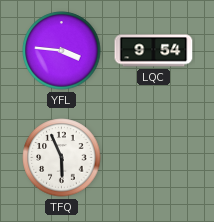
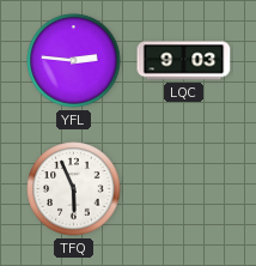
YFL: 3:46 -> 2:46
LQC: 9:54 -> 9:03
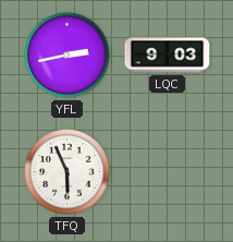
YFL: 2:46 -> 2:43
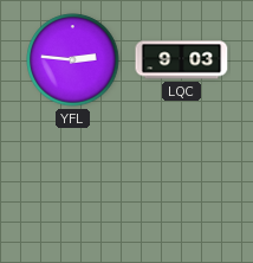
YFL: 2:43 -> 2:46
TFQ: 5:56 -> none
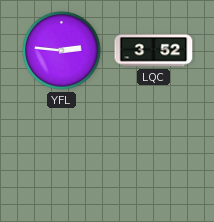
LQC: 9:03 -> 3:52
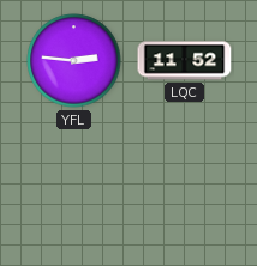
LQC: 3:52 -> 11:52
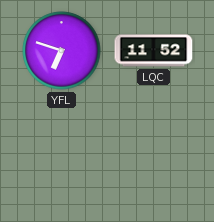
YFL: 2:46 -> 6:48
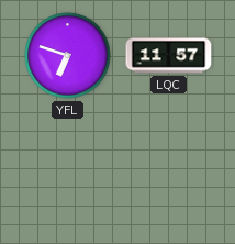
LQC: 11:52 -> 11:57
